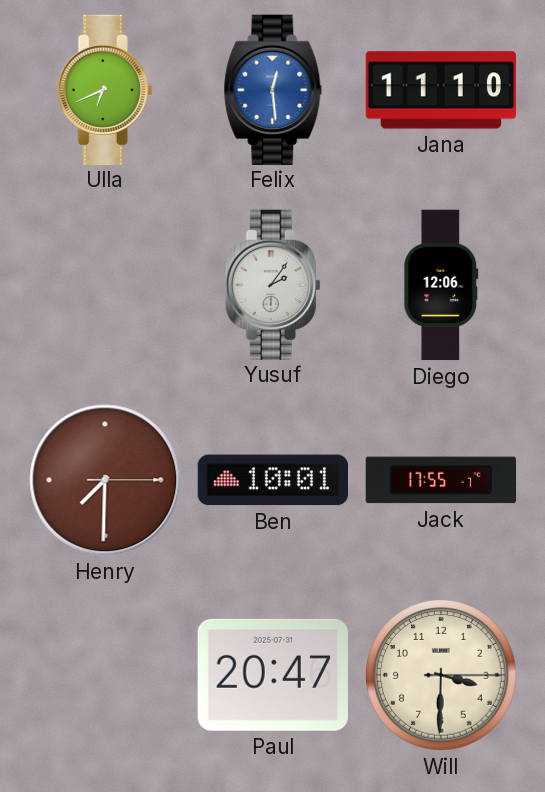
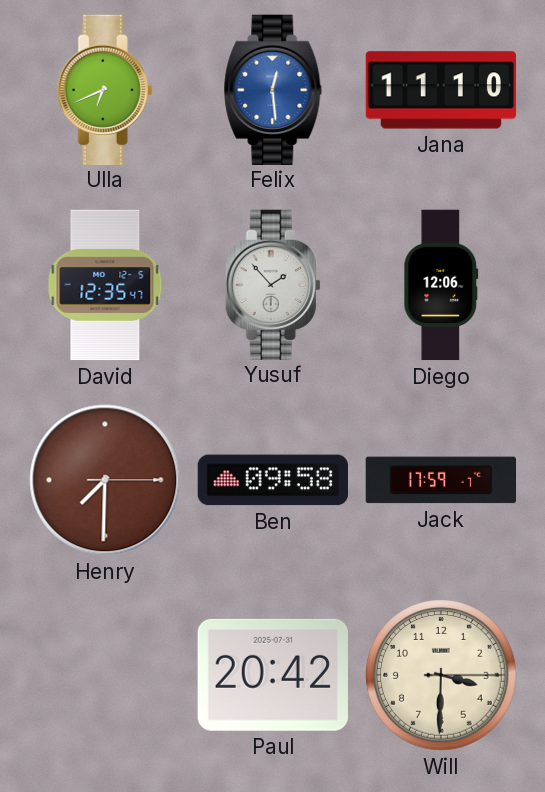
David: none -> 12:35
Yusuf: 2:06 -> 1:53
Ben: 10:01 -> 09:58
Jack: 17:55 -> 17:59
Paul: 20:47 -> 20:42
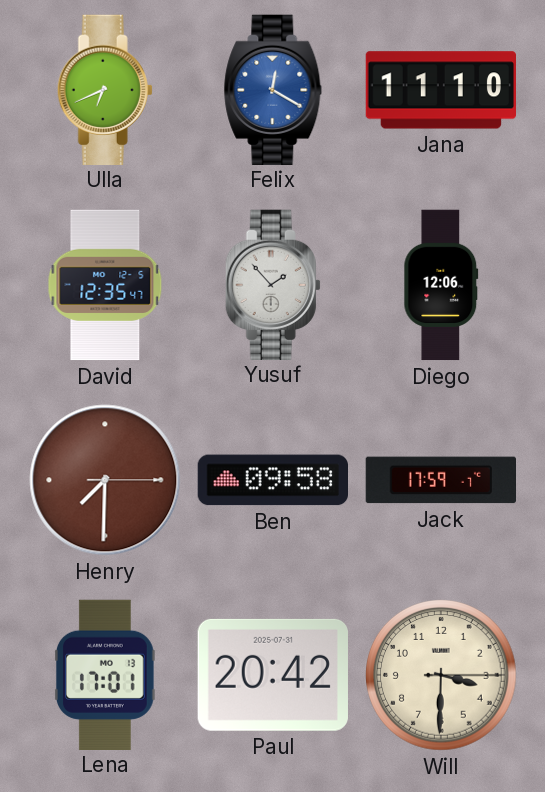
Felix: 12:29 -> 12:20
Lena: none -> 17:01
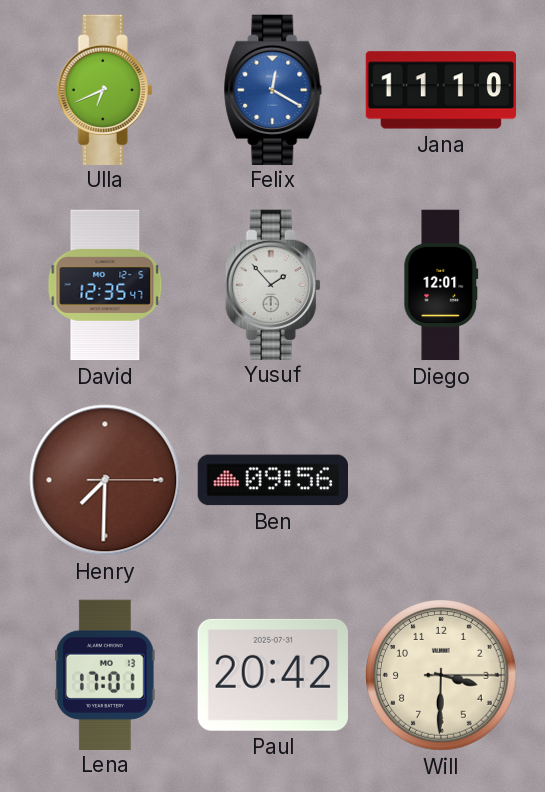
Diego: 12:06 -> 12:01
Ben: 09:58 -> 09:56
Jack: 17:59 -> none
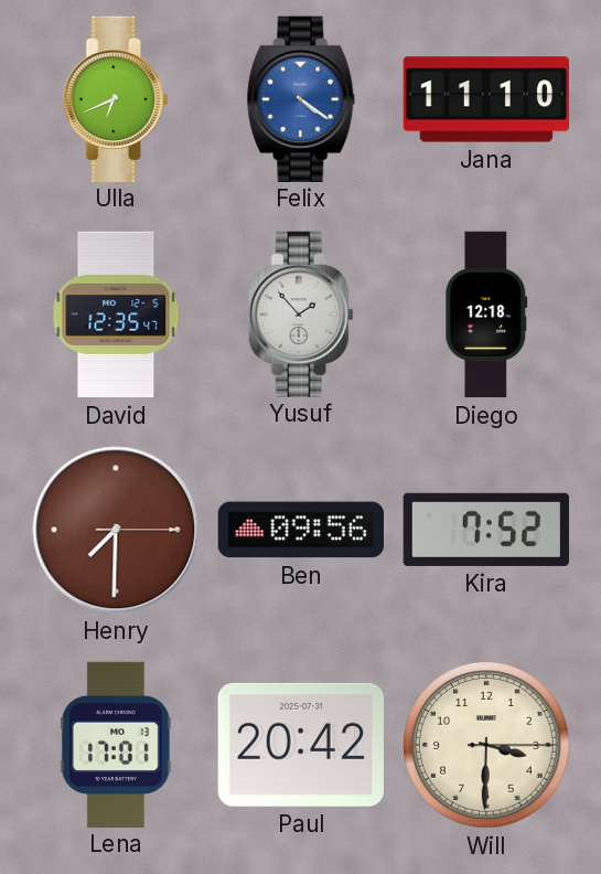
Felix: 12:20 -> 4:21
Diego: 12:01 -> 12:18
Kira: none -> 7:52
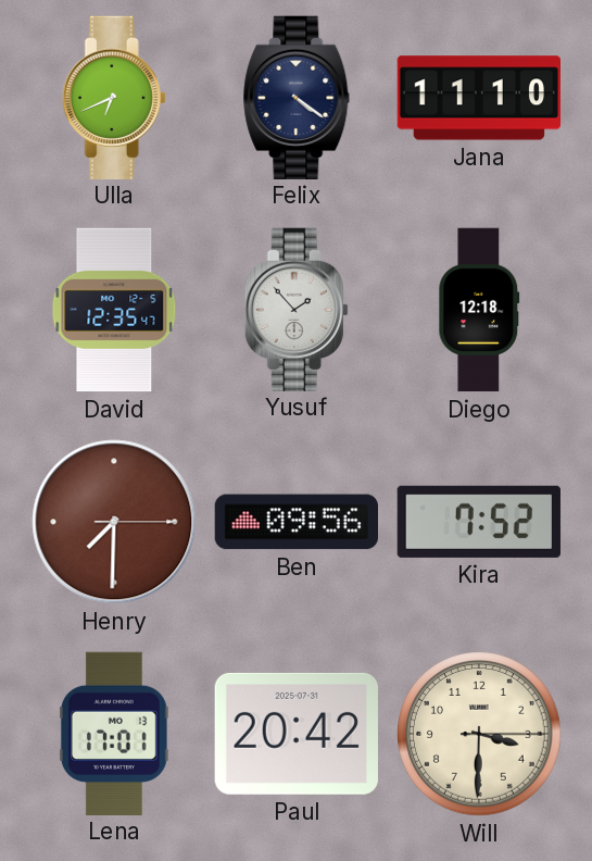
Felix dial: blue -> navy
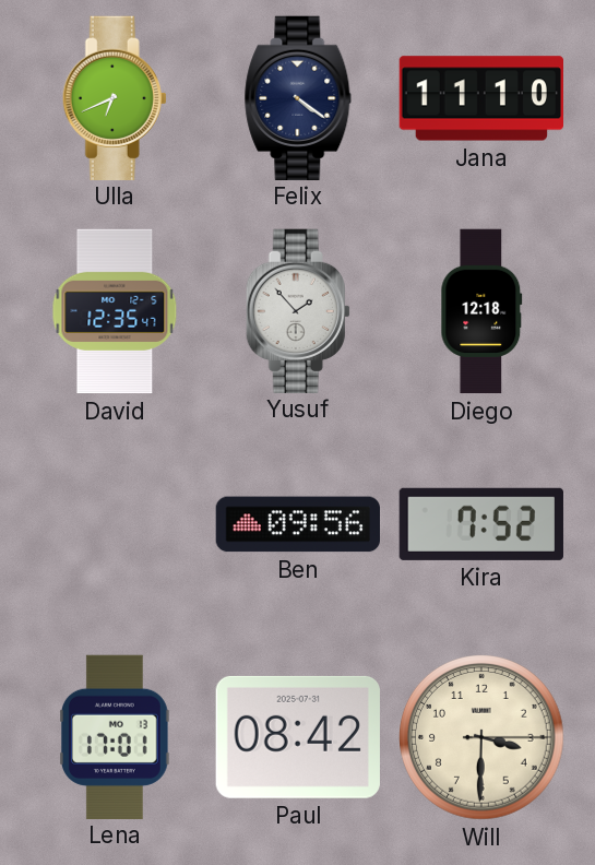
Henry: 7:30 -> none
Paul: 20:42 -> 08:42
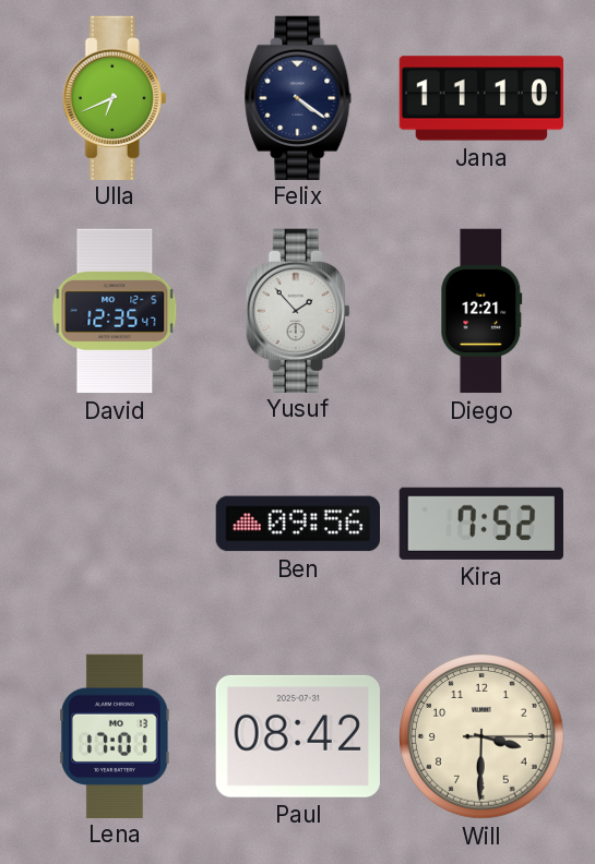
Diego: 12:18 -> 12:21
